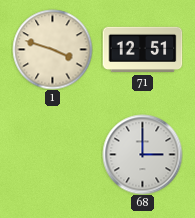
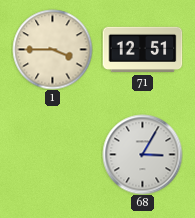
1: 3:48 -> 3:45
68: 3:00 -> 3:05
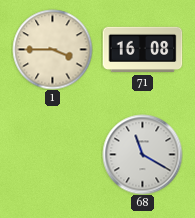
71: 12:51 -> 16:08
68: 3:05 -> 11:20
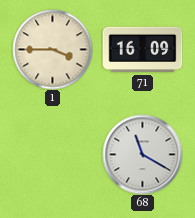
71: 16:08 -> 16:09
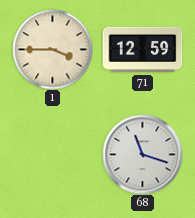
71: 16:09 -> 12:59
68: 11:20 -> 11:18
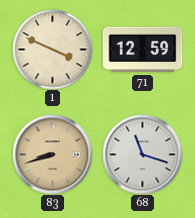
1: 3:45 -> 3:49
83: none -> 8:42
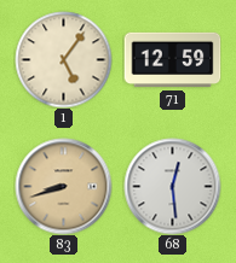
1: 3:49 -> 5:06
68: 11:18 -> 12:29
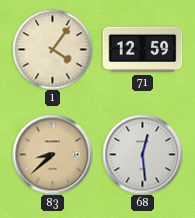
1: 5:06 -> 4:06
83: 8:42 -> 8:38
